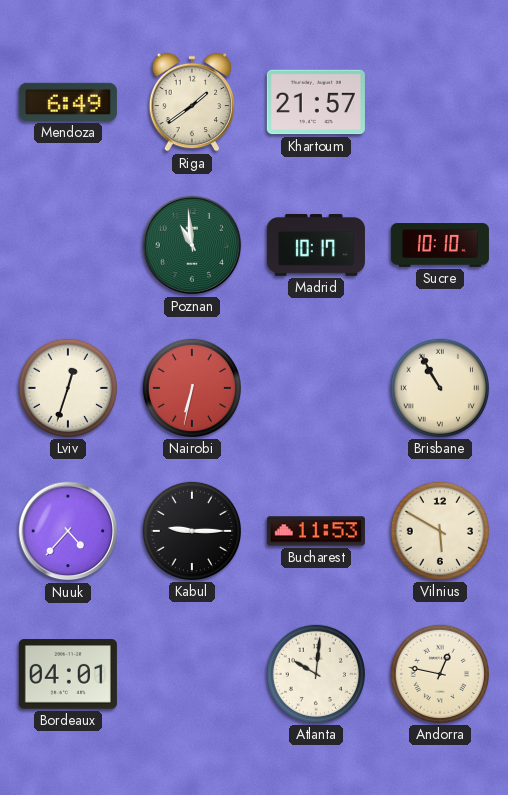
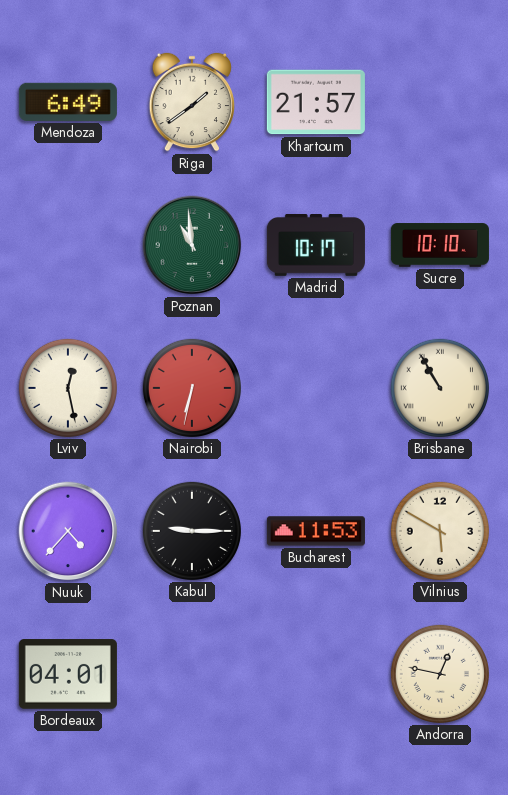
Lviv: 12:33 -> 12:28
Atlanta: 10:01 -> none
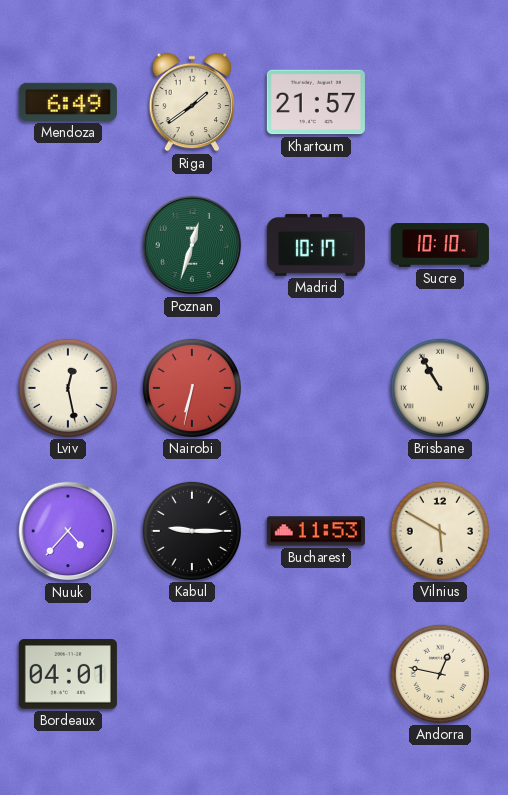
Poznan: 10:59 -> 12:33
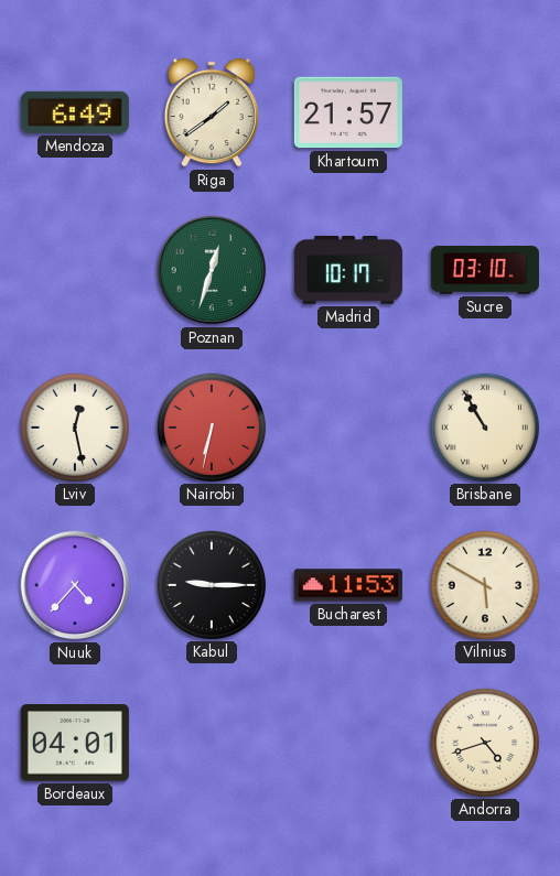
Sucre: 10:10 -> 03:10
Andorra: 12:47 -> 4:42
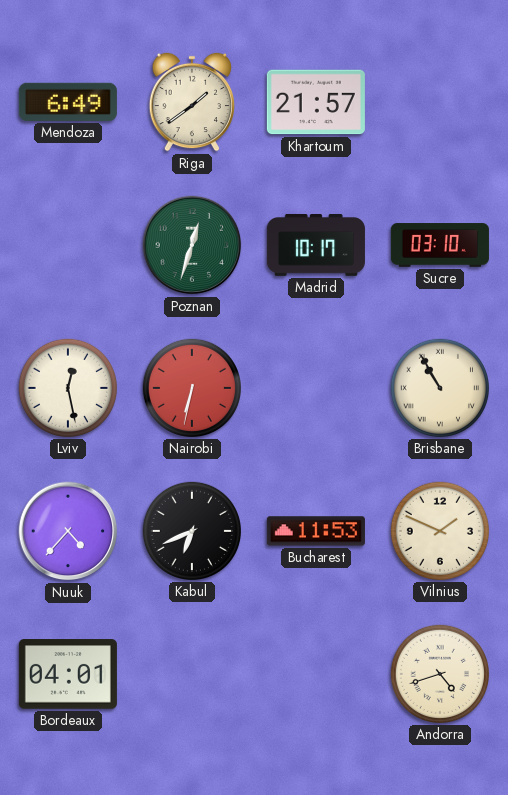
Kabul: 9:15 -> 6:41
Vilnius: 5:50 -> 1:49
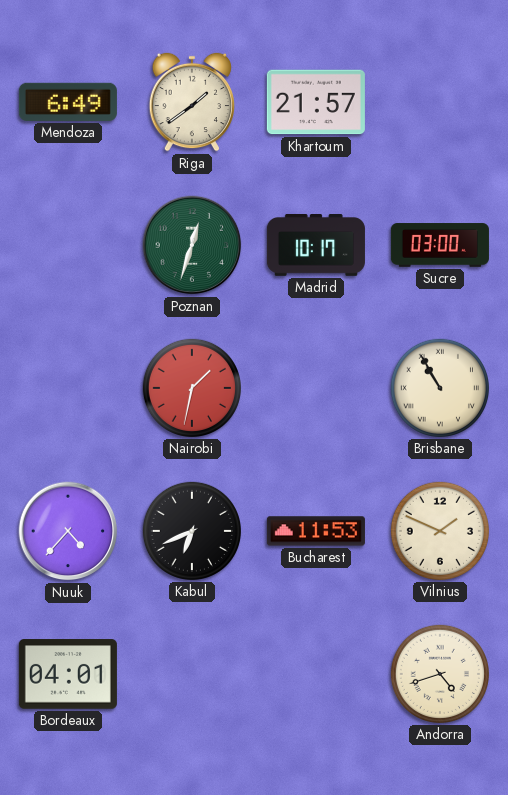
Sucre: 03:10 -> 03:00
Lviv: 12:28 -> none
Nairobi: 6:32 -> 1:32
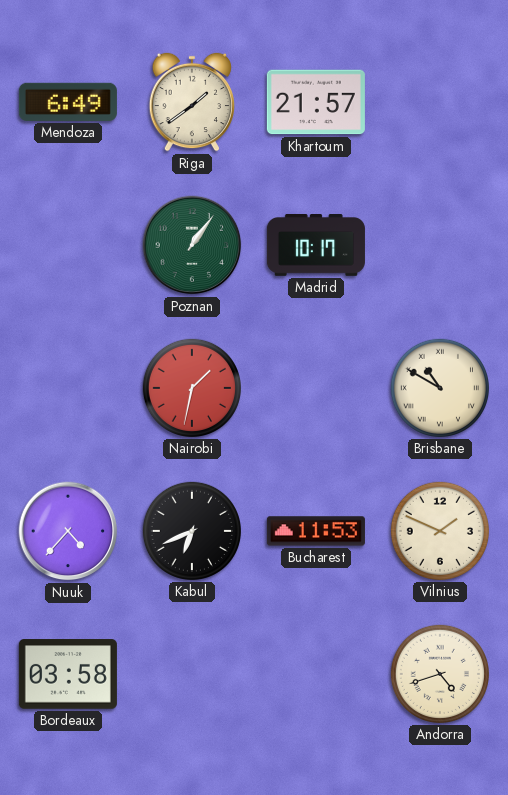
Poznan: 12:33 -> 1:06
Sucre: 03:00 -> none
Brisbane: 10:55 -> 10:50
Bordeaux: 04:01 -> 03:58
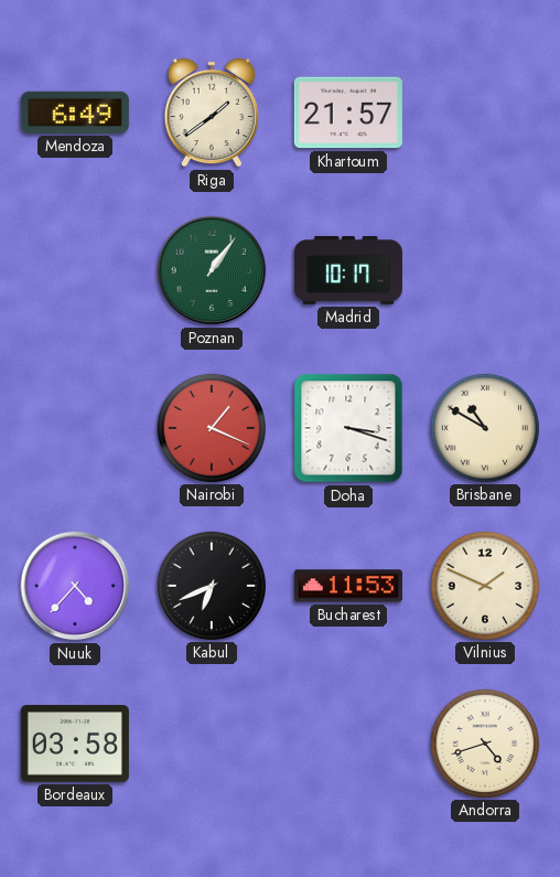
Nairobi: 1:32 -> 1:19
Doha: none -> 3:18
